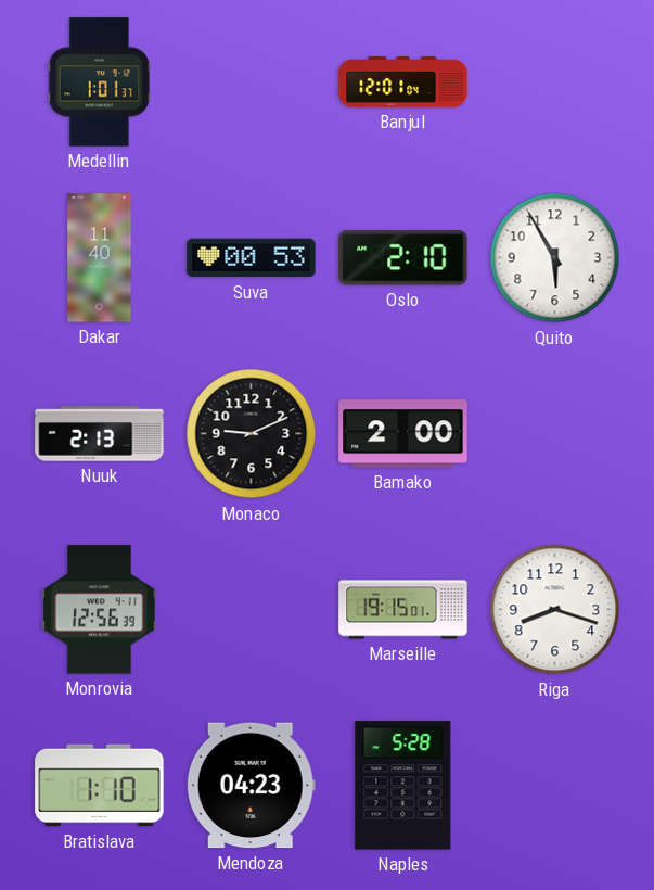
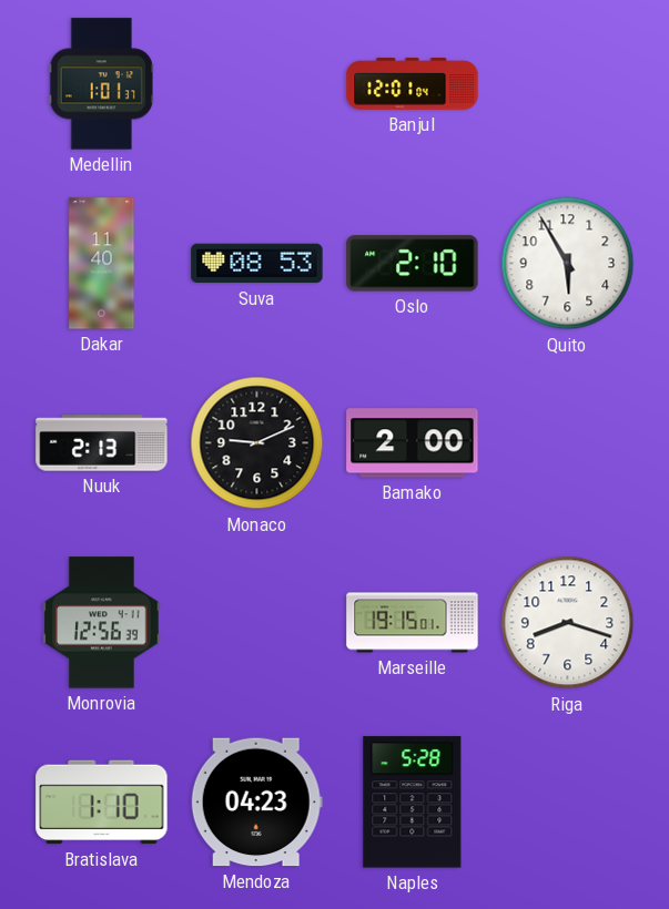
Suva: 00:53 -> 08:53
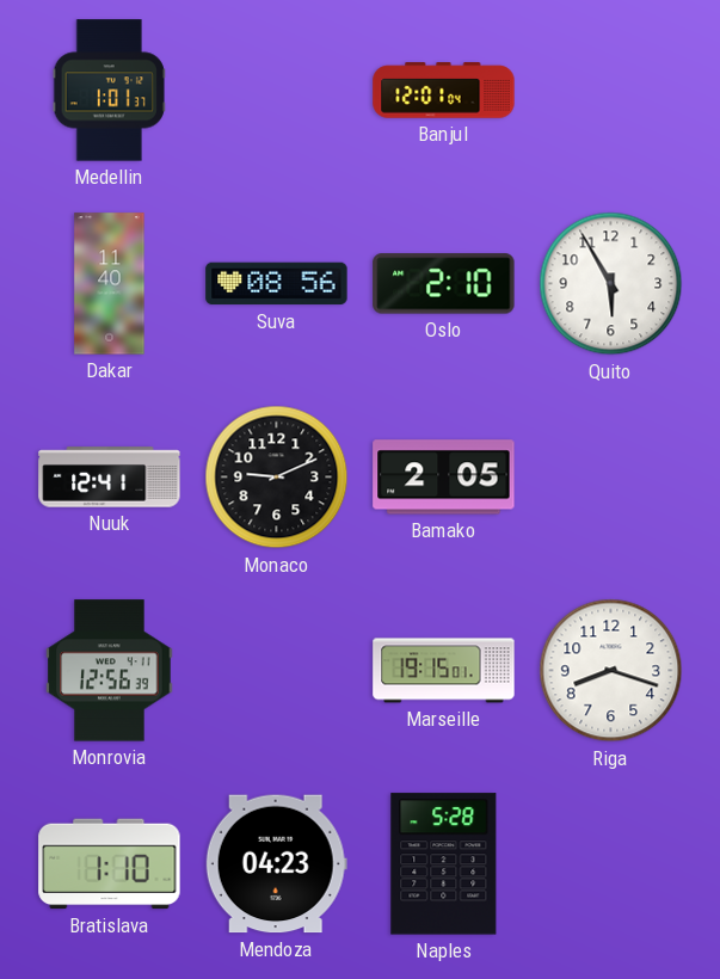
Suva: 08:53 -> 08:56
Nuuk: 2:13 -> 12:41
Bamako: 2:00 -> 2:05
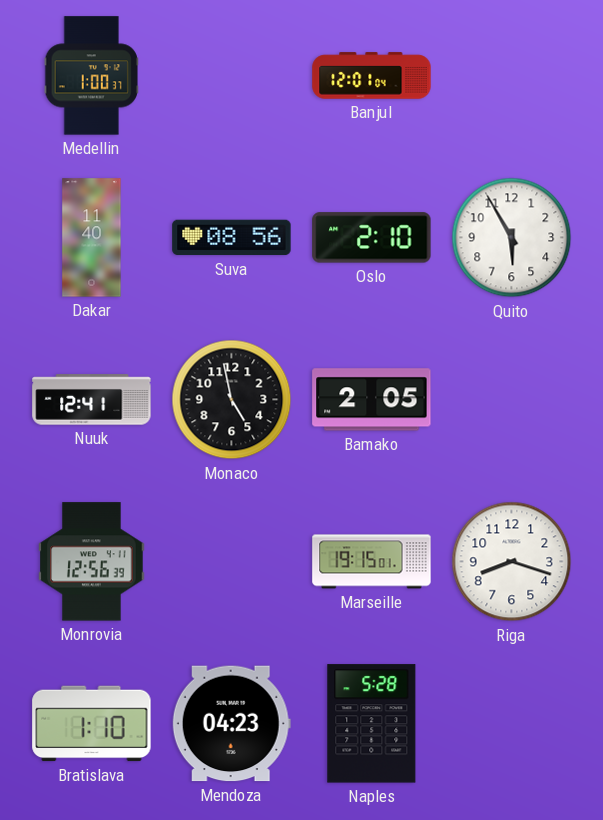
Medellin: 1:01 -> 1:00
Monaco: 9:11 -> 4:58
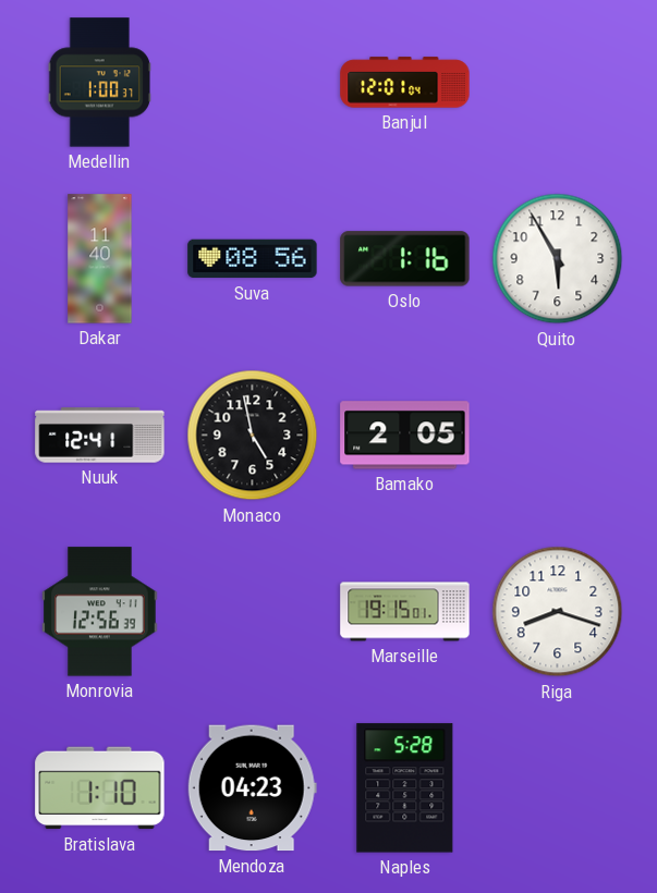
Oslo: 2:10 -> 1:16
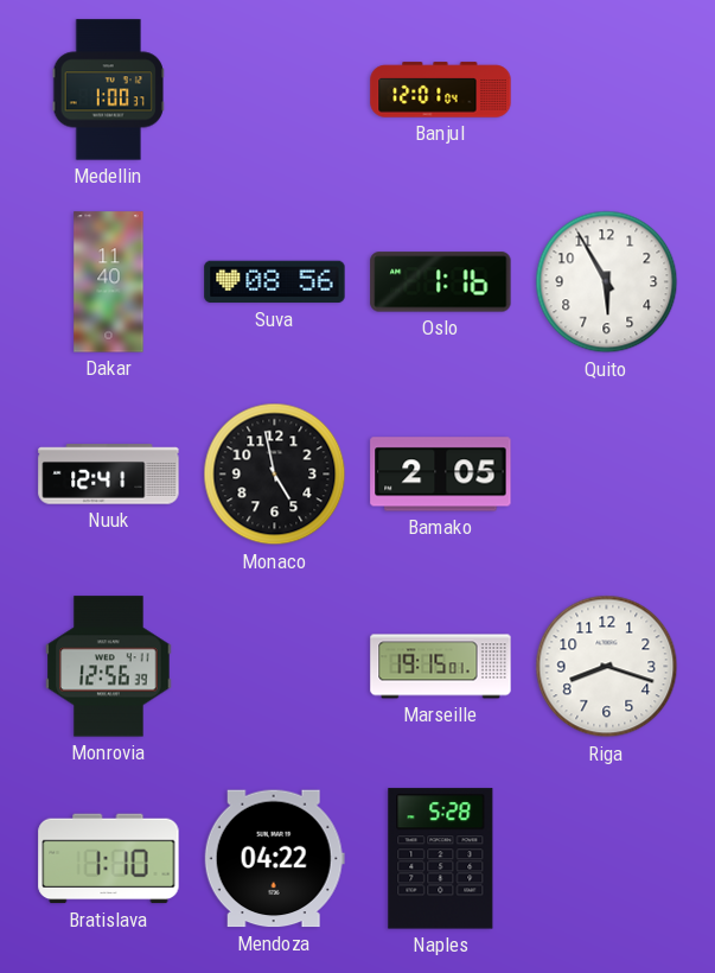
Mendoza: 04:23 -> 04:22
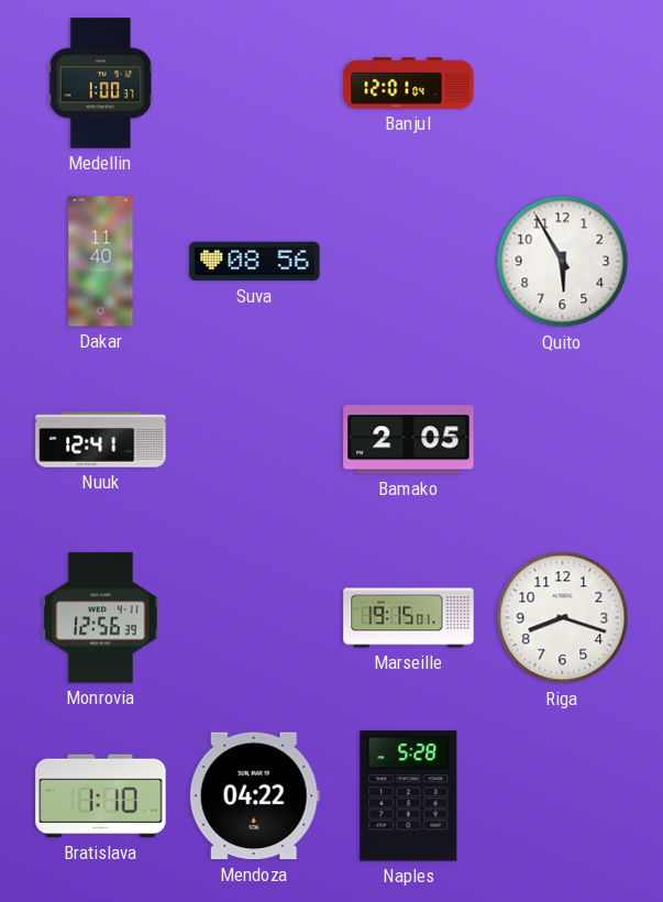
Oslo: 1:16 -> none
Monaco: 4:58 -> none
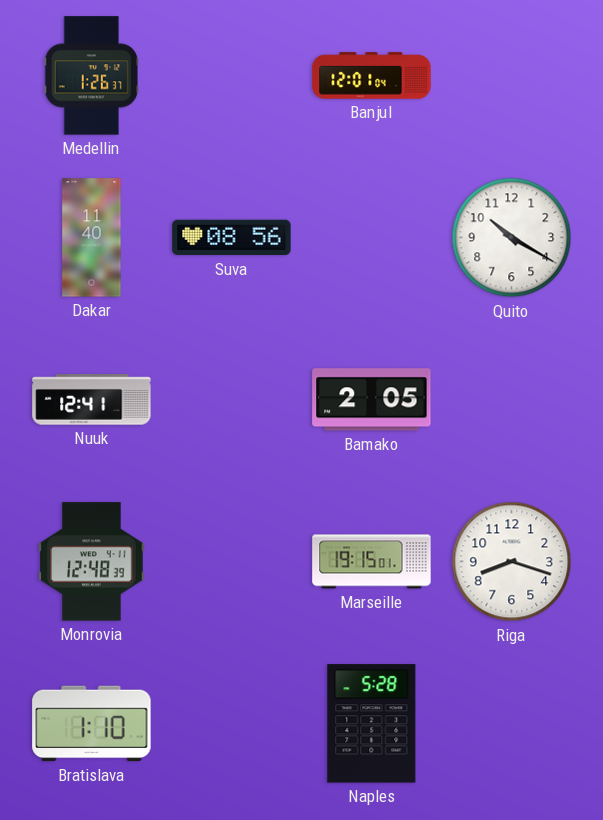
Medellin: 1:00 -> 1:26
Quito: 5:55 -> 10:20
Monrovia: 12:56 -> 12:48
Mendoza: 04:22 -> none
